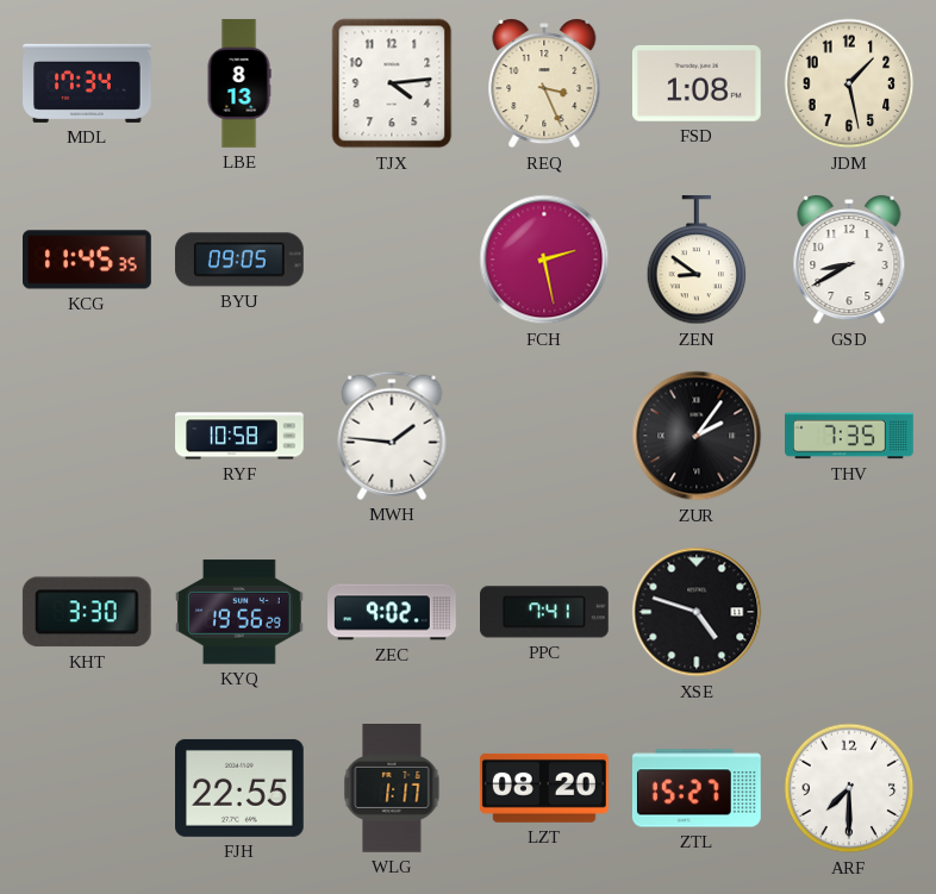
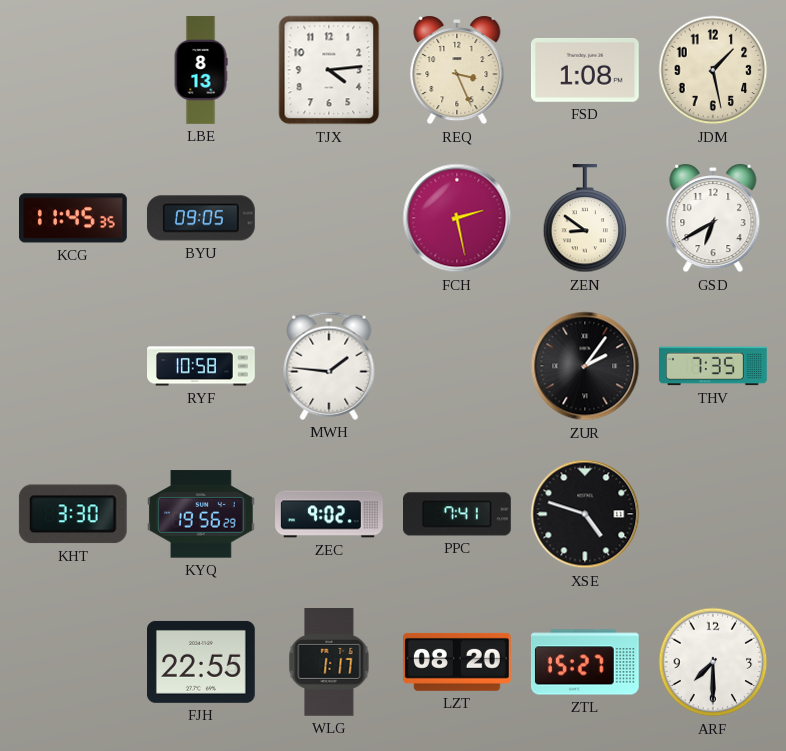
MDL: 17:34 -> none
GSD: 8:40 -> 6:40
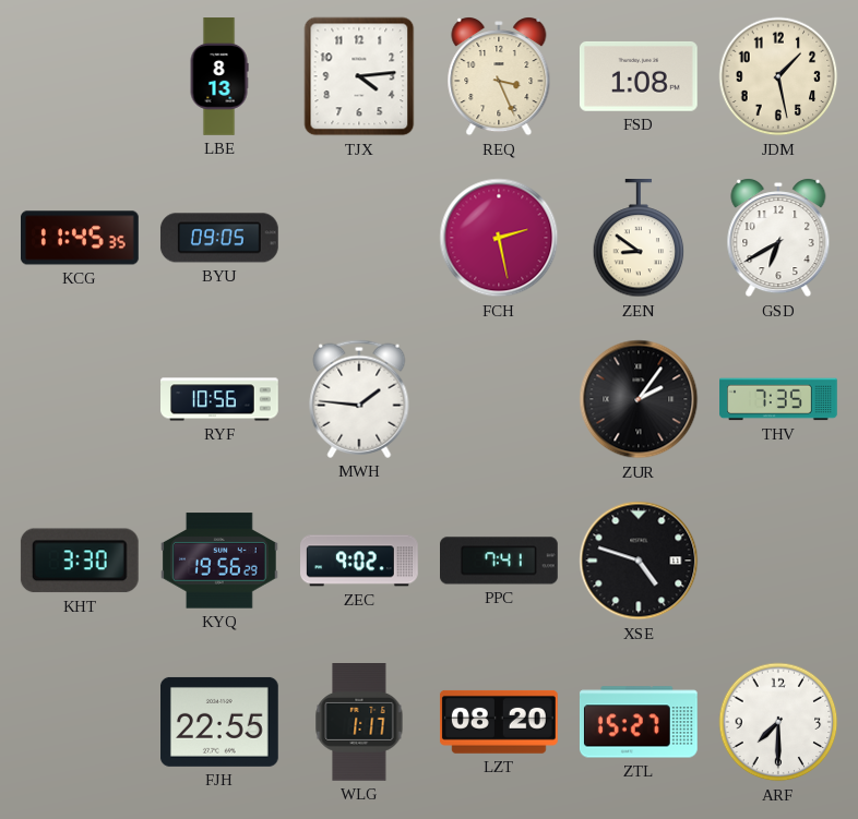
RYF: 10:58 -> 10:56
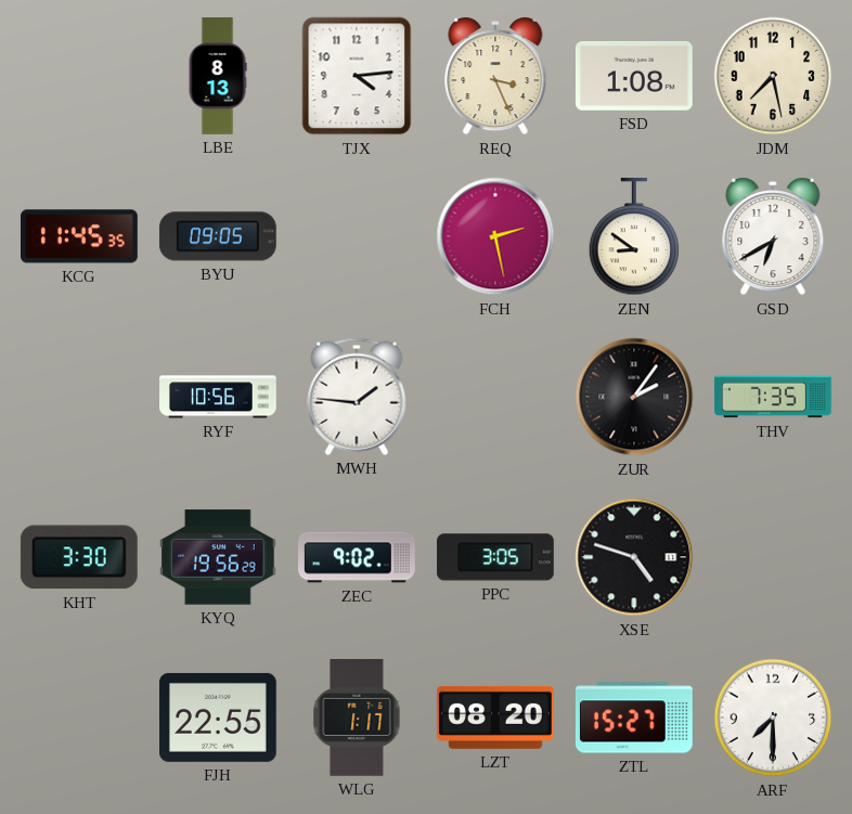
JDM: 1:28 -> 7:28
PPC: 7:41 -> 3:05
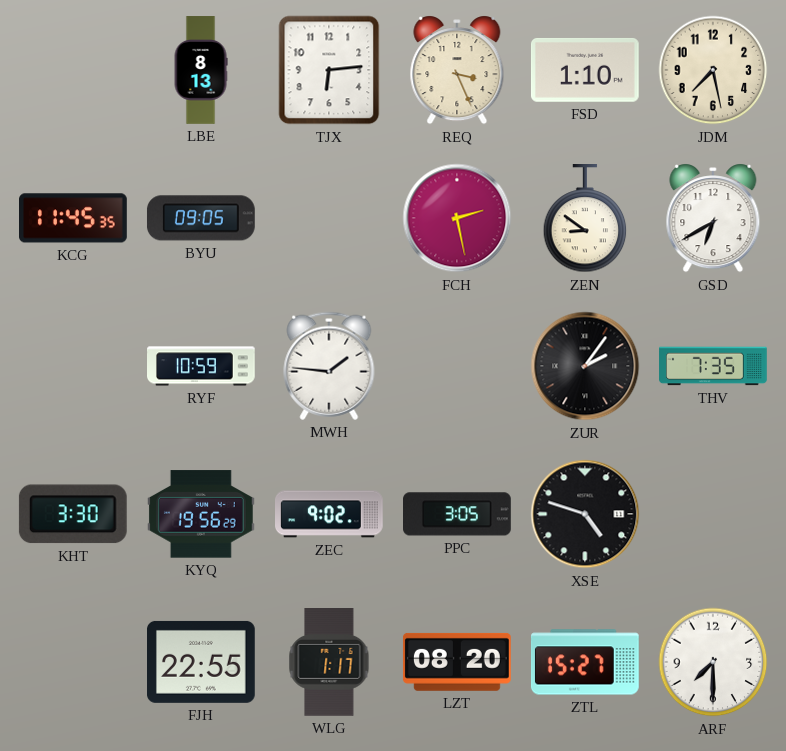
TJX: 4:14 -> 6:14
FSD: 1:08 -> 1:10
RYF: 10:56 -> 10:59
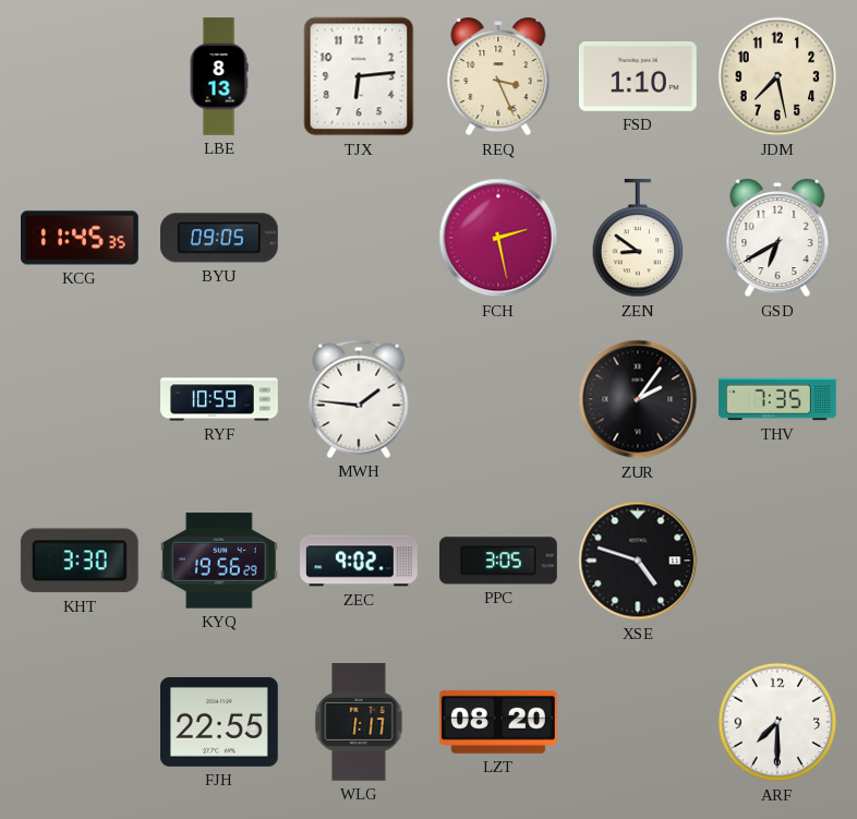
ZTL: 15:27 -> none
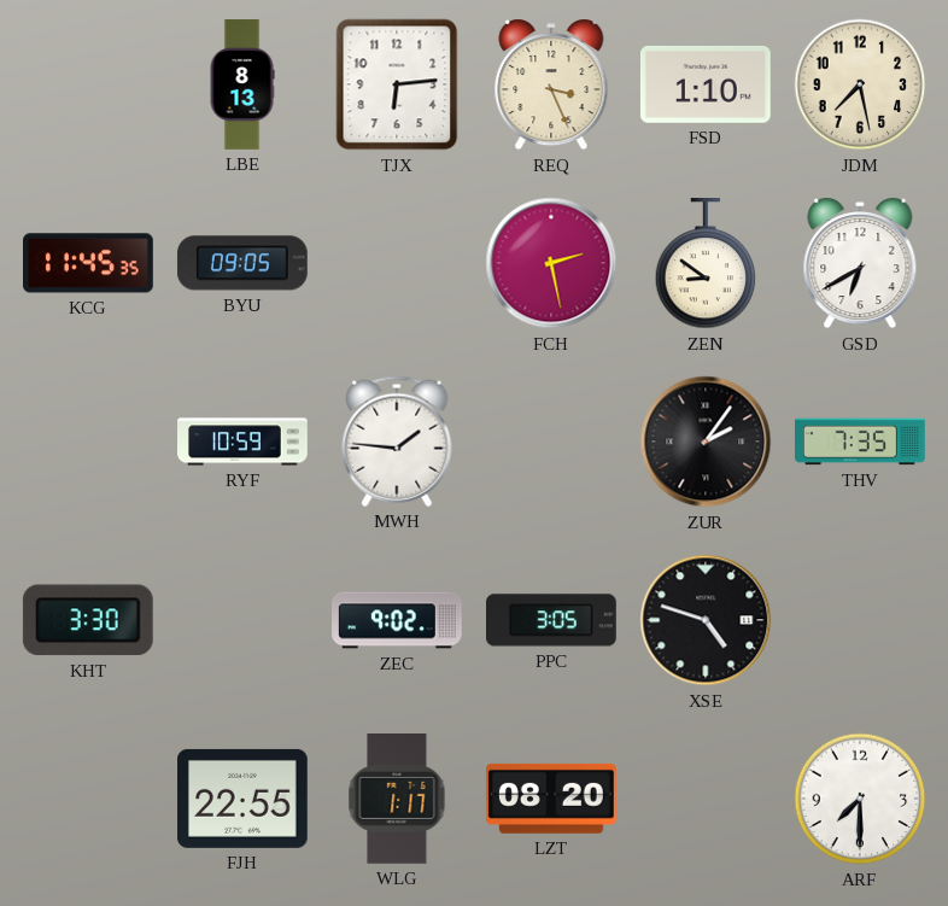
KYQ: 19:56 -> none
